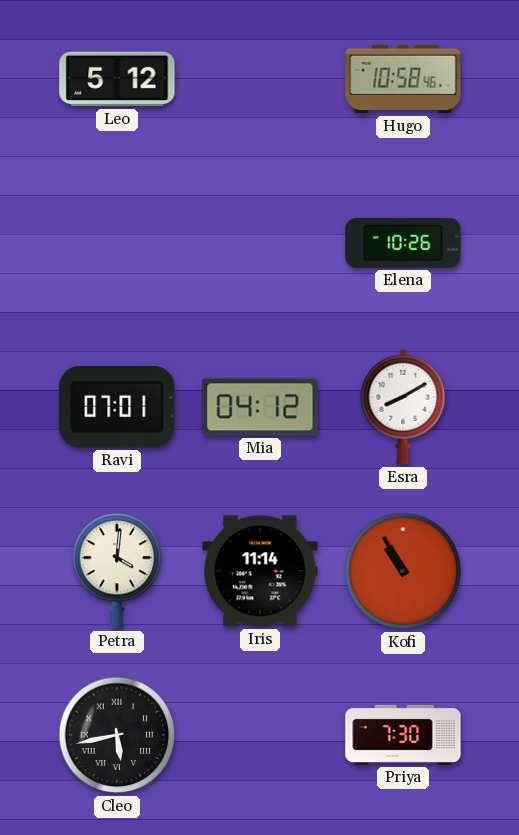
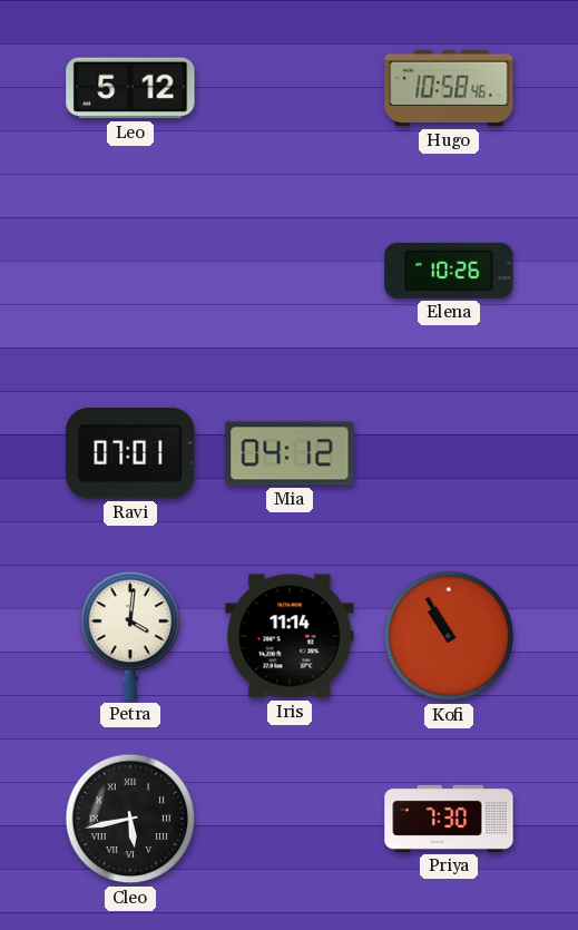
Esra: 8:10 -> none
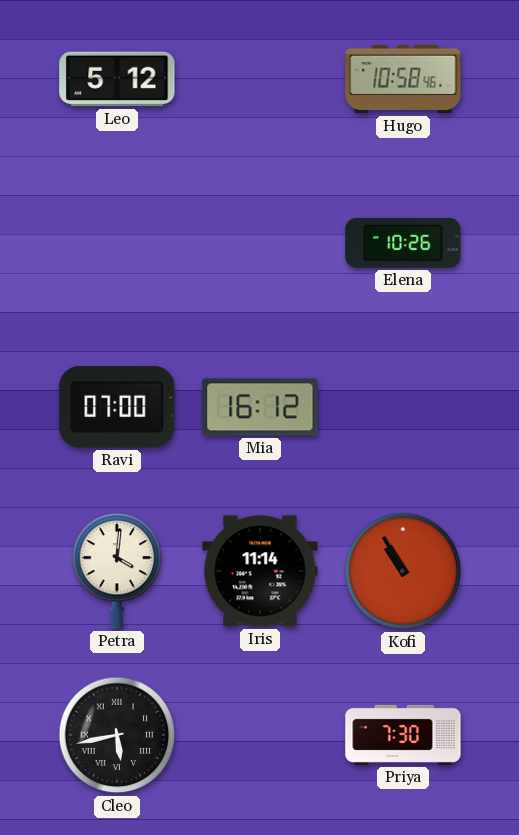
Ravi: 07:01 -> 07:00
Mia: 04:12 -> 16:12
